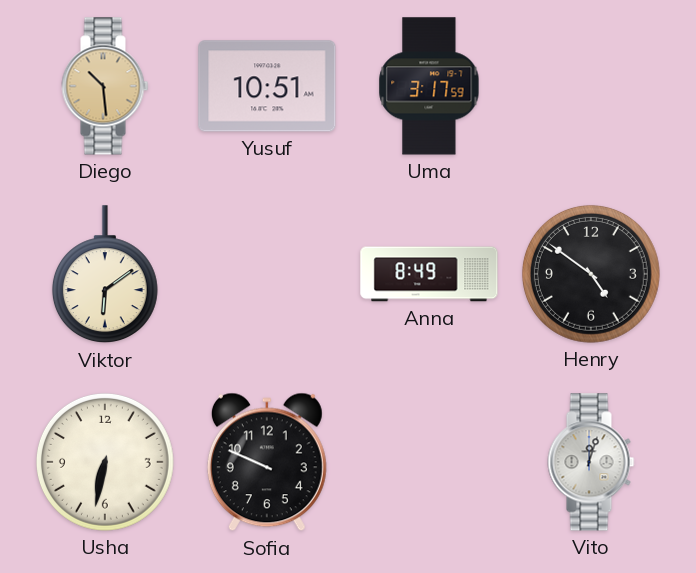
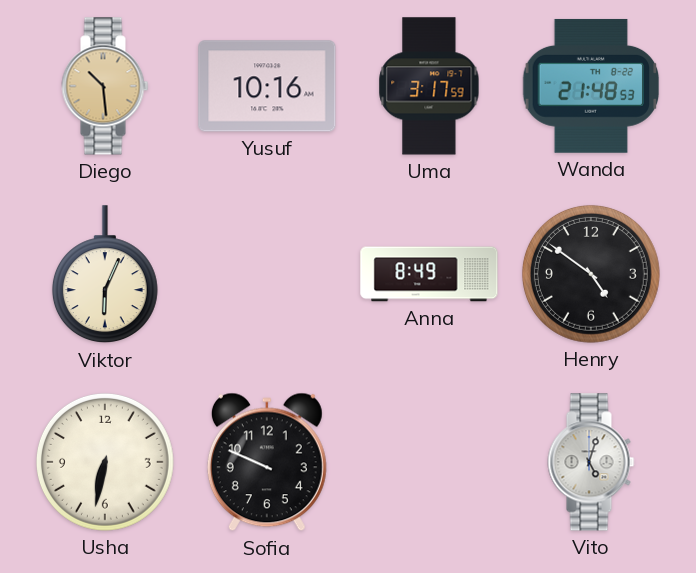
Yusuf: 10:51 -> 10:16
Wanda: none -> 21:48
Viktor: 6:09 -> 6:04
Vito: 12:03 -> 5:03
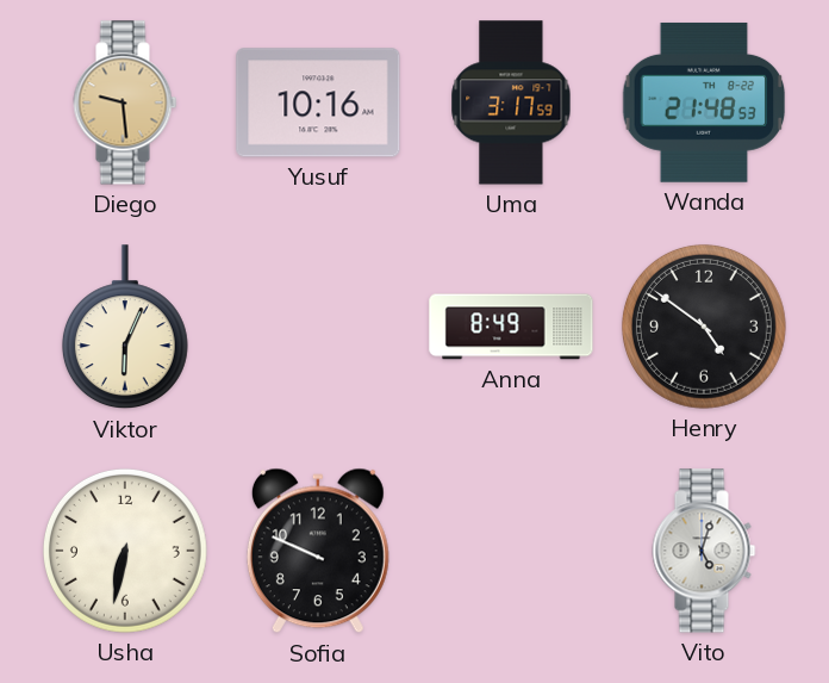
Diego: 10:29 -> 9:29
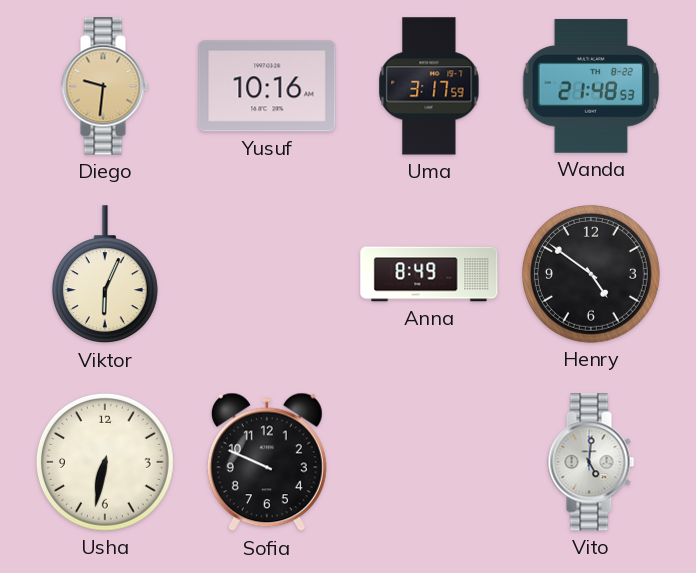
Diego: 9:29 -> 9:31
Vito: 5:03 -> 5:01
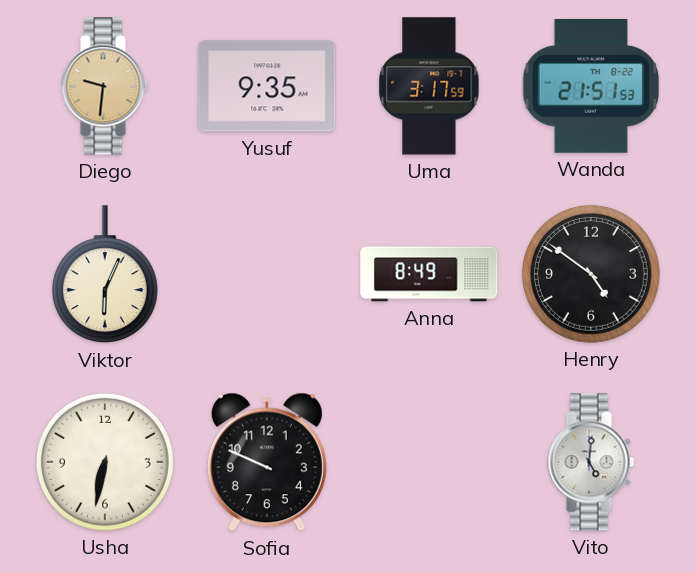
Yusuf: 10:16 -> 9:35
Wanda: 21:48 -> 21:51
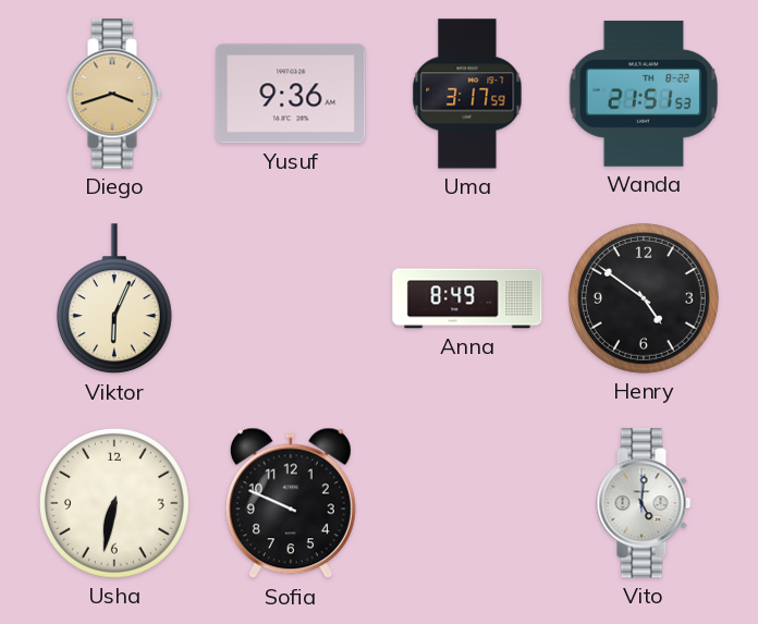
Diego: 9:31 -> 3:42
Yusuf: 9:35 -> 9:36
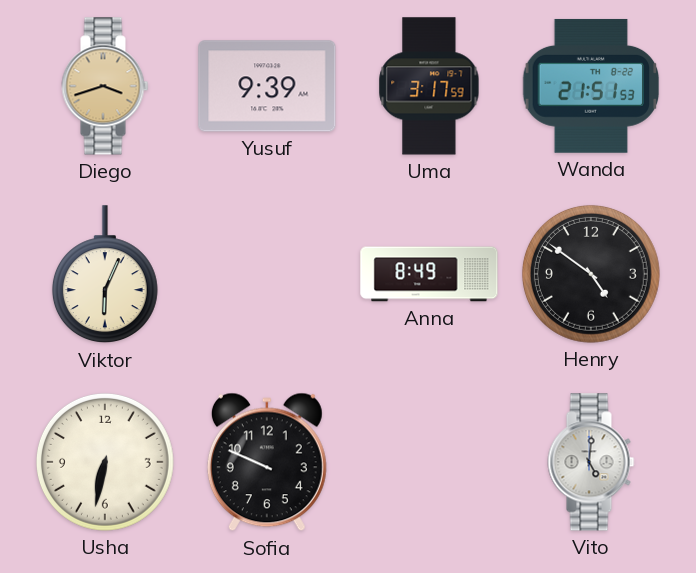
Yusuf: 9:36 -> 9:39
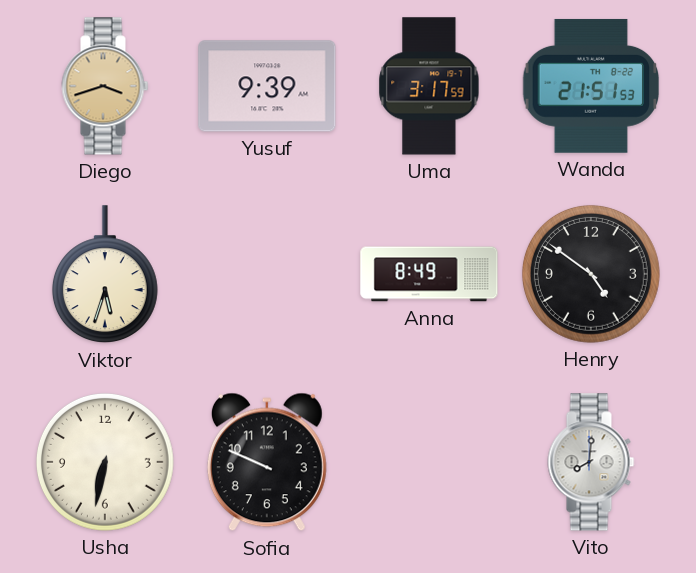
Viktor: 6:04 -> 5:33
Vito: 5:01 -> 8:01
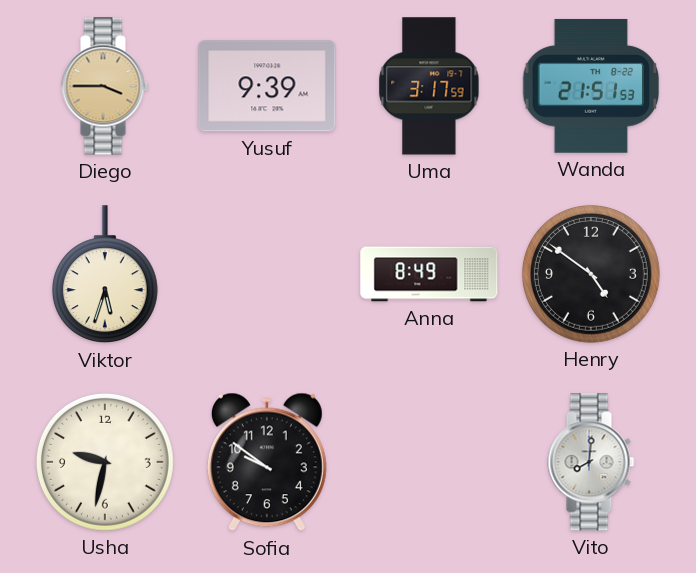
Diego: 3:42 -> 3:45
Usha: 6:32 -> 9:32
Sofia: 9:49 -> 9:51
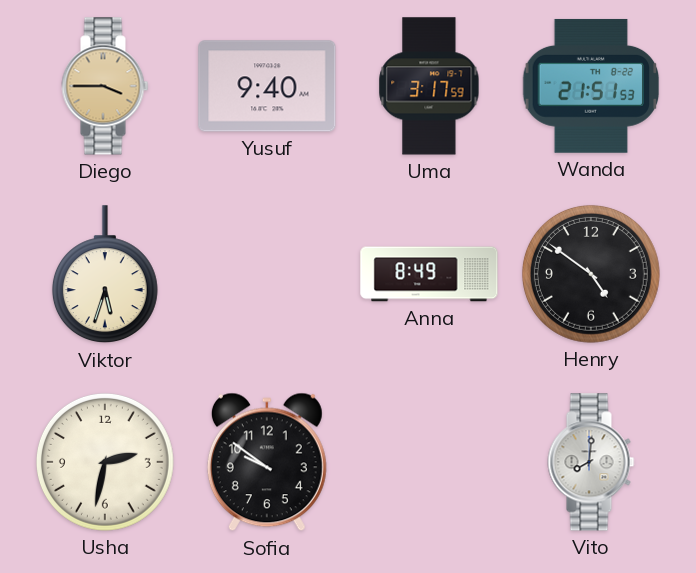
Yusuf: 9:39 -> 9:40
Usha: 9:32 -> 2:32
